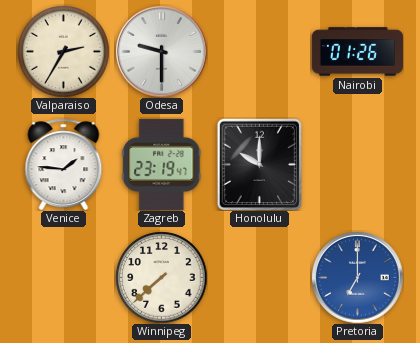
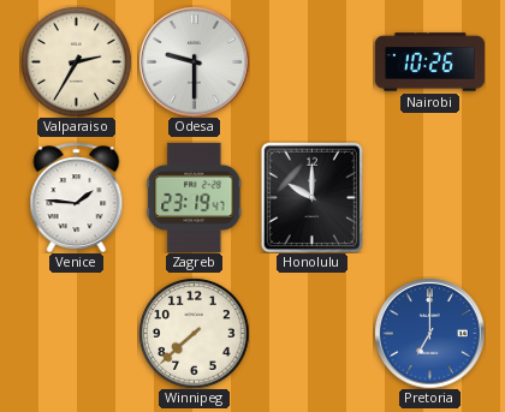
Nairobi: 01:26 -> 10:26
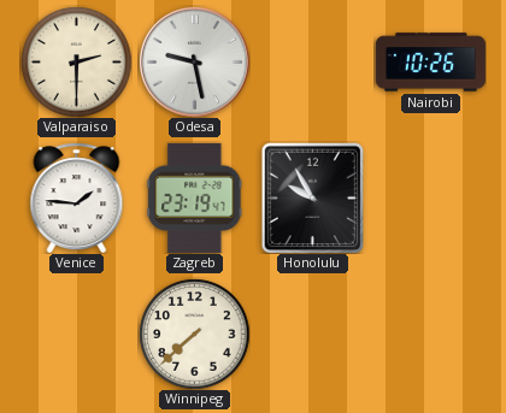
Valparaiso: 2:35 -> 2:30
Odesa: 9:30 -> 9:28
Honolulu: 10:00 -> 9:55
Pretoria: 7:00 -> none
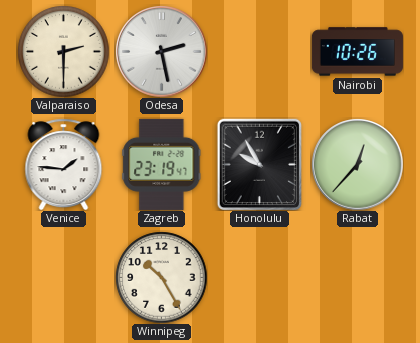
Odesa: 9:28 -> 2:28
Rabat: none -> 12:37
Winnipeg: 7:38 -> 10:25
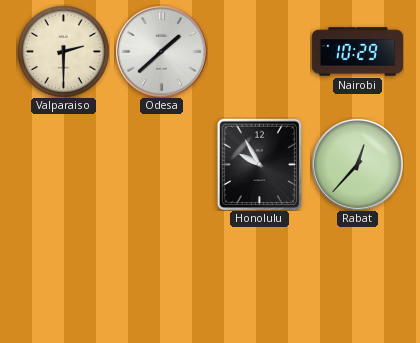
Odesa: 2:28 -> 1:38
Nairobi: 10:26 -> 10:29
Venice: 1:46 -> none
Zagreb: 23:19 -> none
Winnipeg: 10:25 -> none
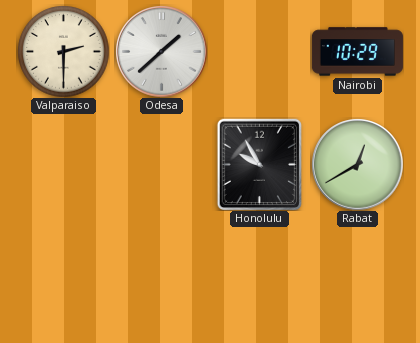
Rabat: 12:37 -> 12:40
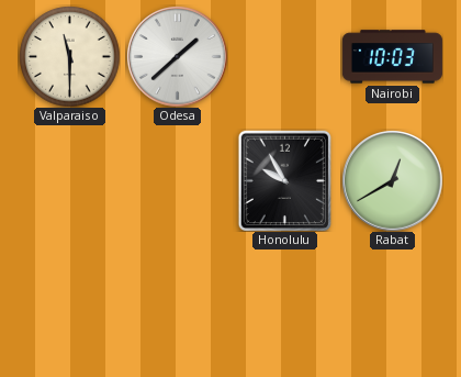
Valparaiso: 2:30 -> 11:30
Nairobi: 10:29 -> 10:03
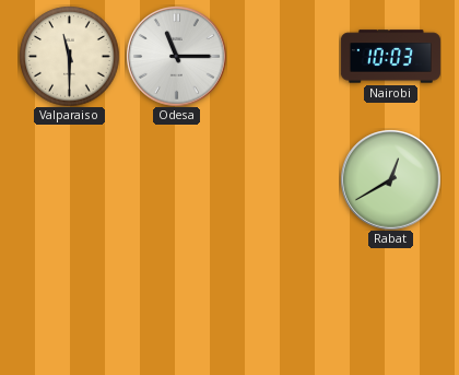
Odesa: 1:38 -> 11:15
Honolulu: 9:55 -> none
